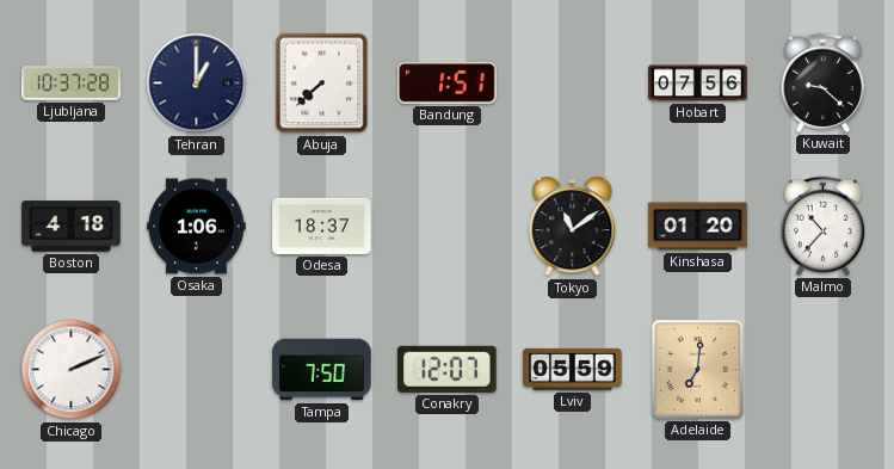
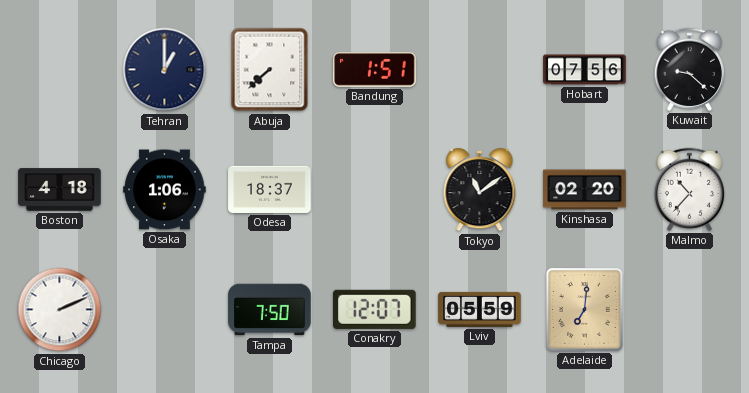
Ljubljana: 10:37 -> none
Kinshasa: 01:20 -> 02:20
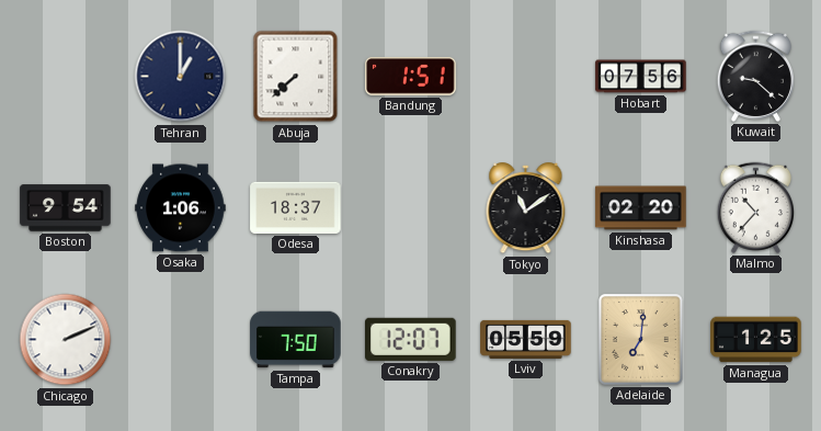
Boston: 4:18 -> 9:54
Managua: none -> 1:25
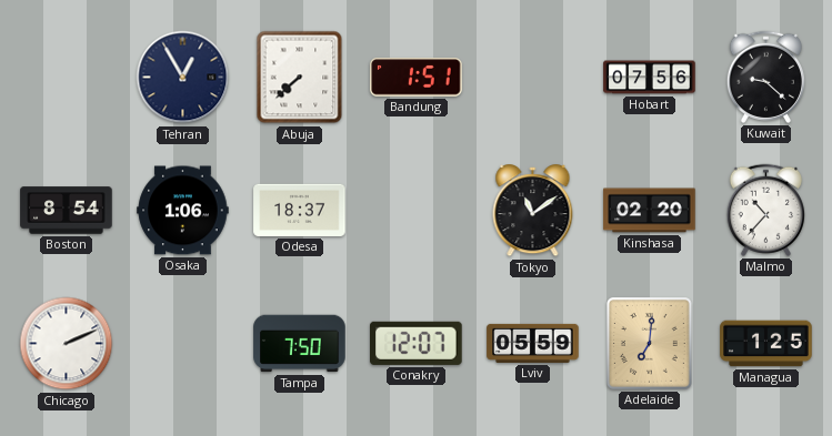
Tehran: 1:00 -> 12:55
Boston: 9:54 -> 8:54
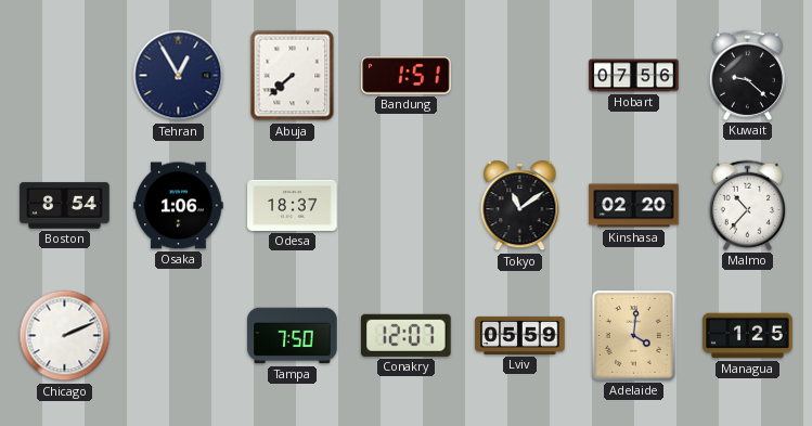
Adelaide: 7:01 -> 4:01
